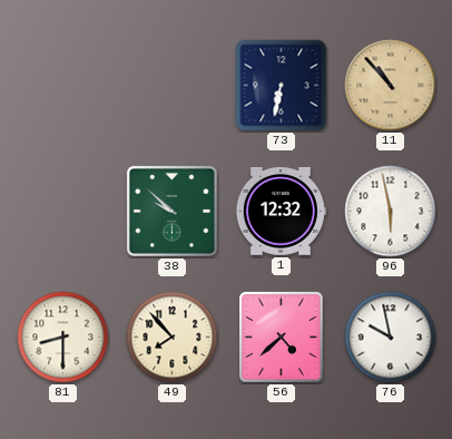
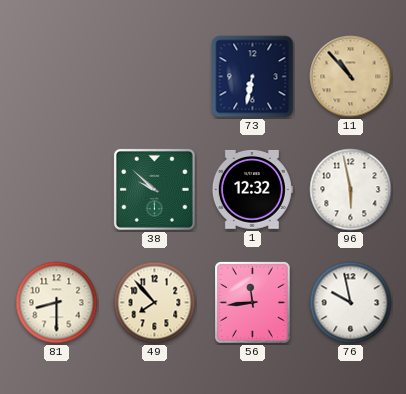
56: 4:38 -> 11:44
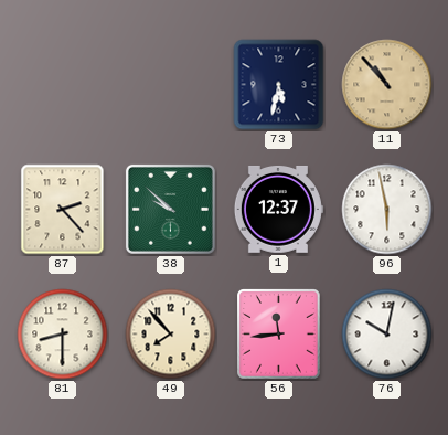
73: 6:32 -> 5:32
87: none -> 2:23
1: 12:32 -> 12:37
76: 9:58 -> 10:02
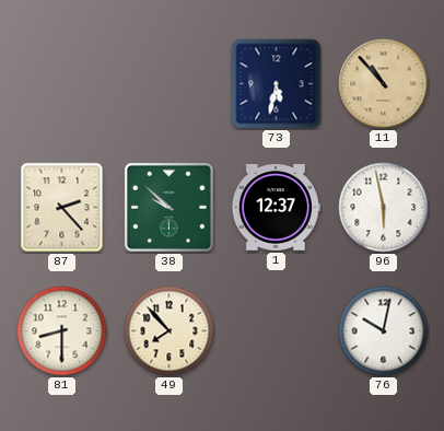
56: 11:44 -> none
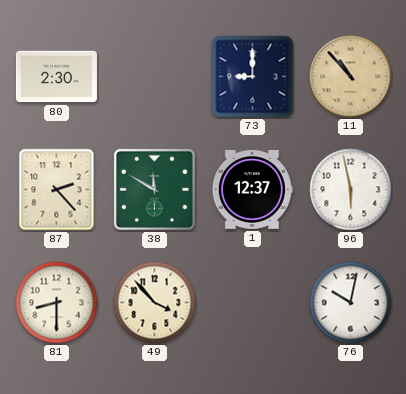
80: none -> 2:30
73: 5:32 -> 9:00
38: 9:52 -> 11:50
49: 7:53 -> 3:53
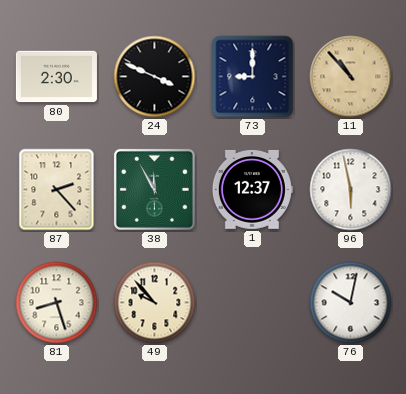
24: none -> 3:49
38: 11:50 -> 11:55
81: 8:30 -> 8:27
49: 3:53 -> 9:53
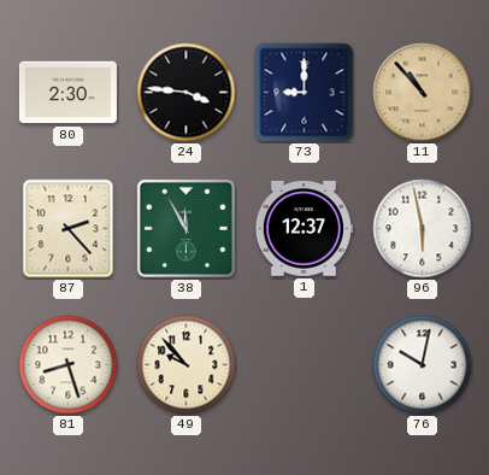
24: 3:49 -> 3:46
